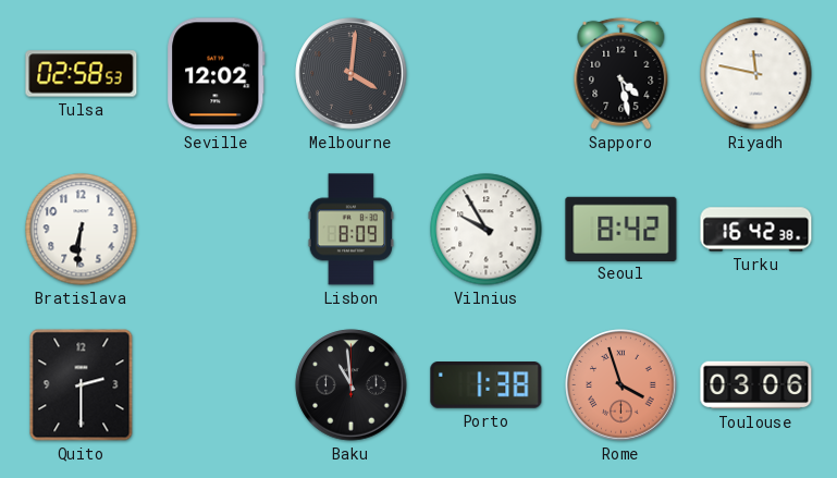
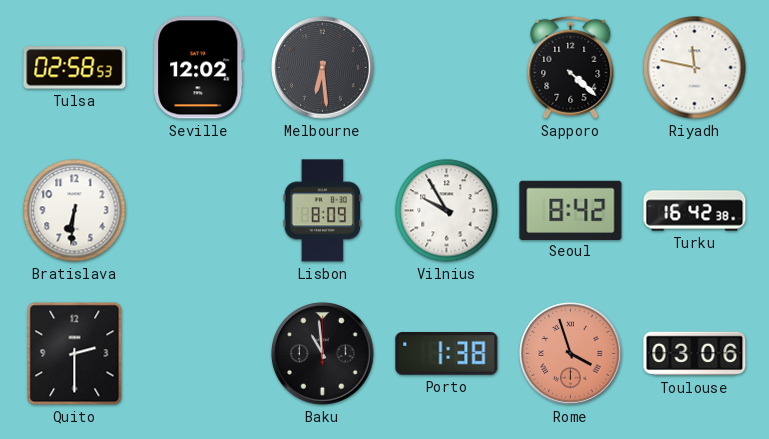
Melbourne: 4:01 -> 6:29
Sapporo: 4:28 -> 4:22
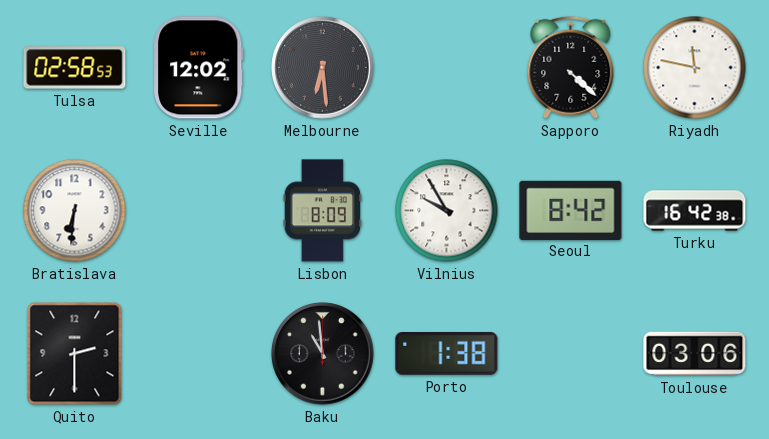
Rome: 3:57 -> none
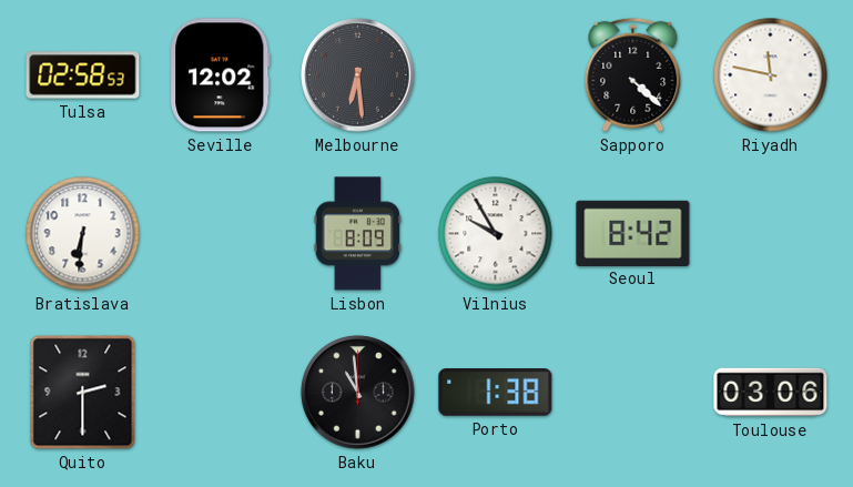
Turku: 16:42 -> none
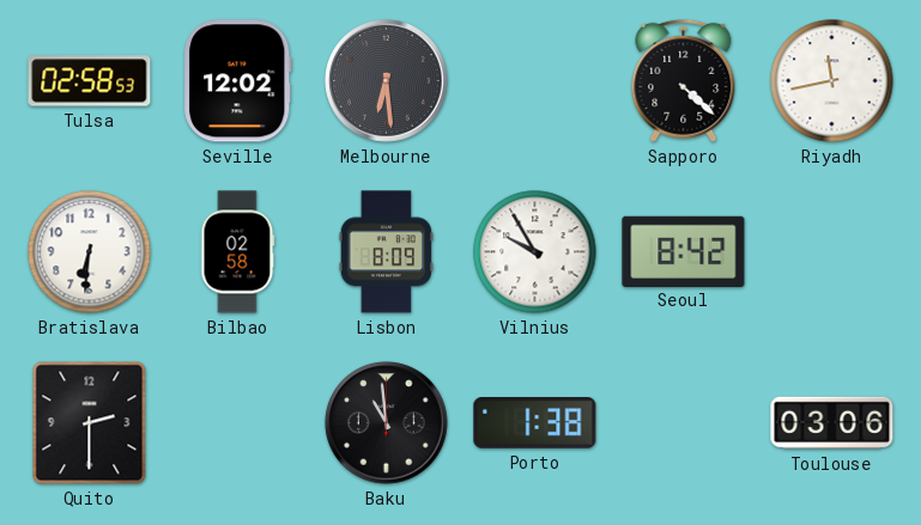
Riyadh: 11:47 -> 11:43
Bilbao: none -> 02:58
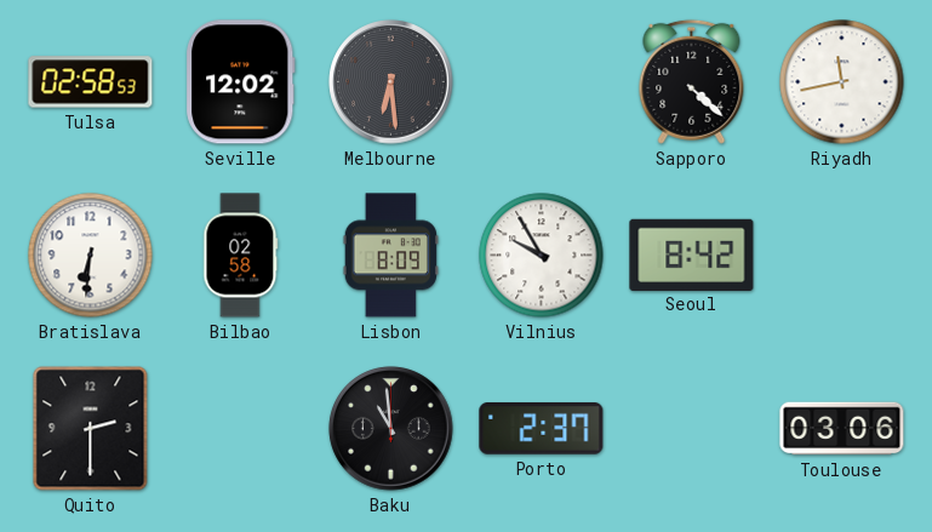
Porto: 1:38 -> 2:37
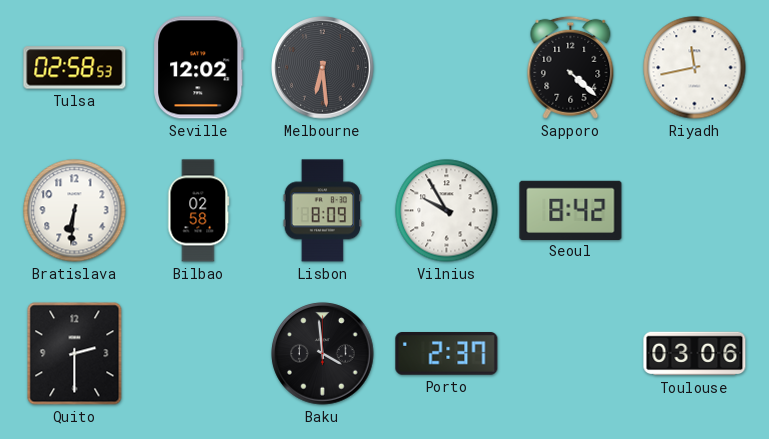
Baku: 10:59 -> 3:59
